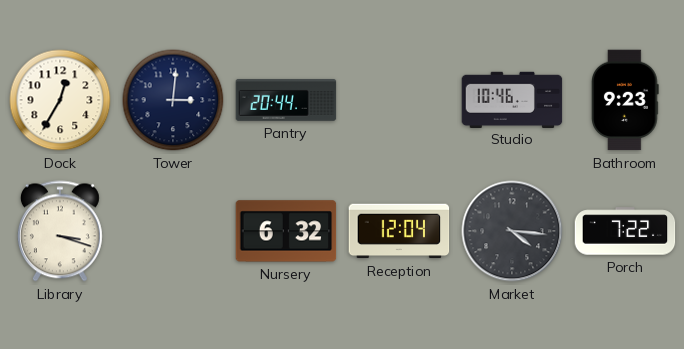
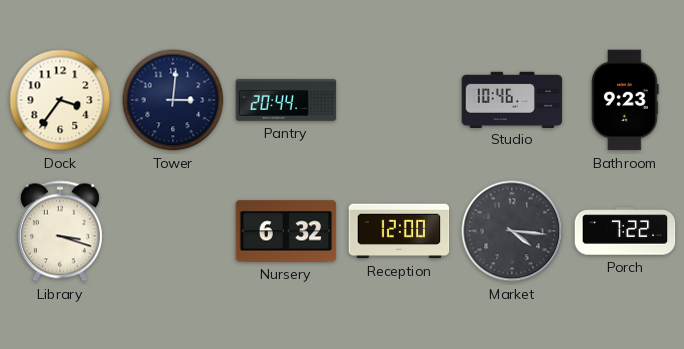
Dock: 12:35 -> 3:36
Reception: 12:04 -> 12:00
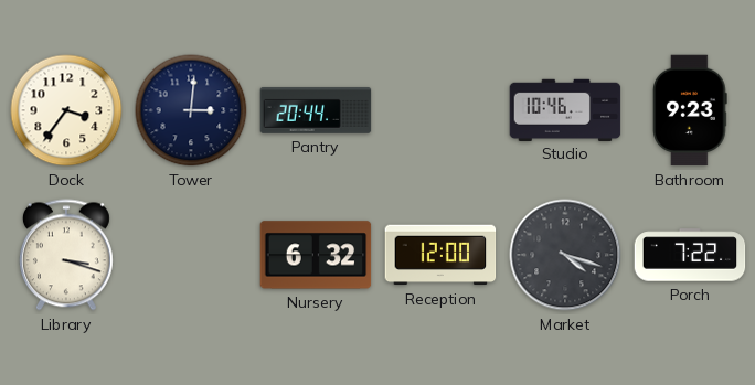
Market: 4:16 -> 4:18
